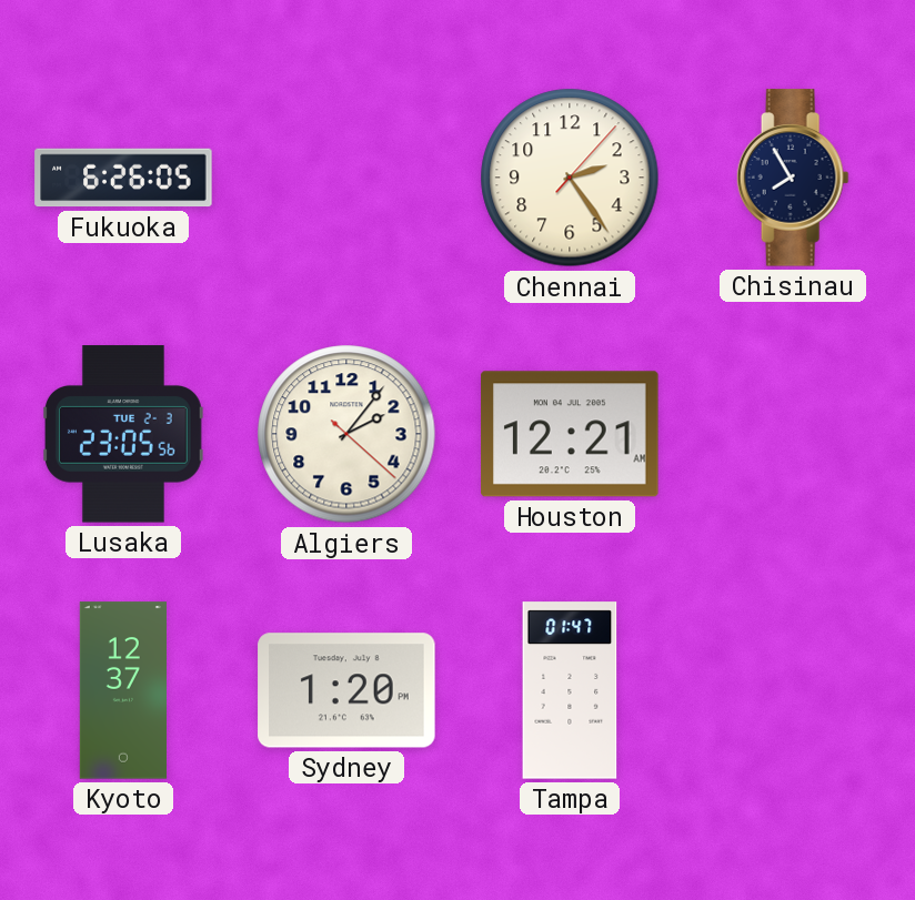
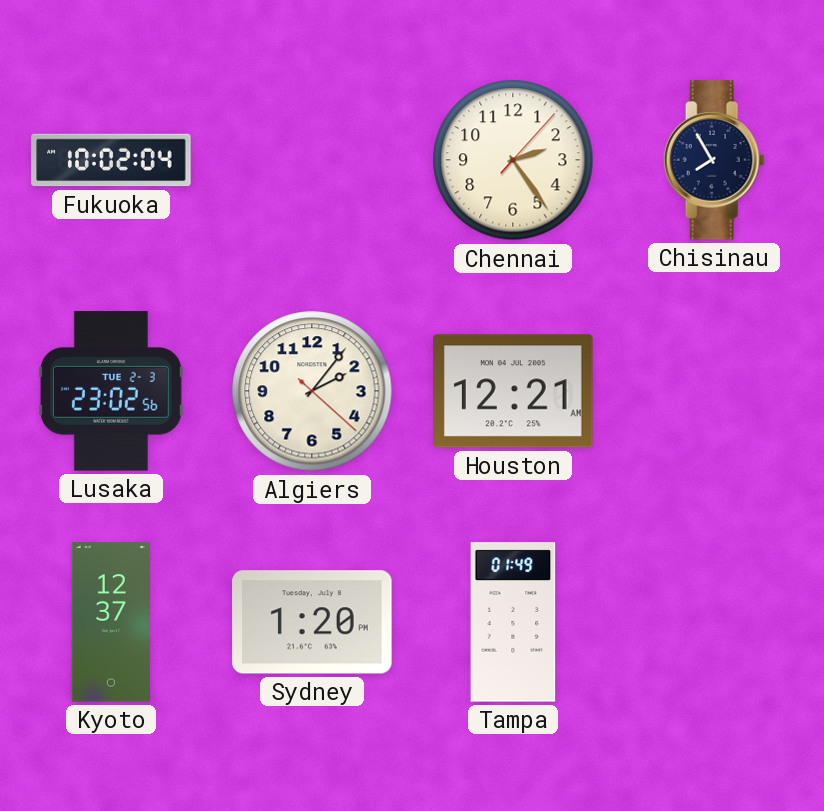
Fukuoka: 6:26 -> 10:02
Lusaka: 23:05 -> 23:02
Tampa: 01:47 -> 01:49
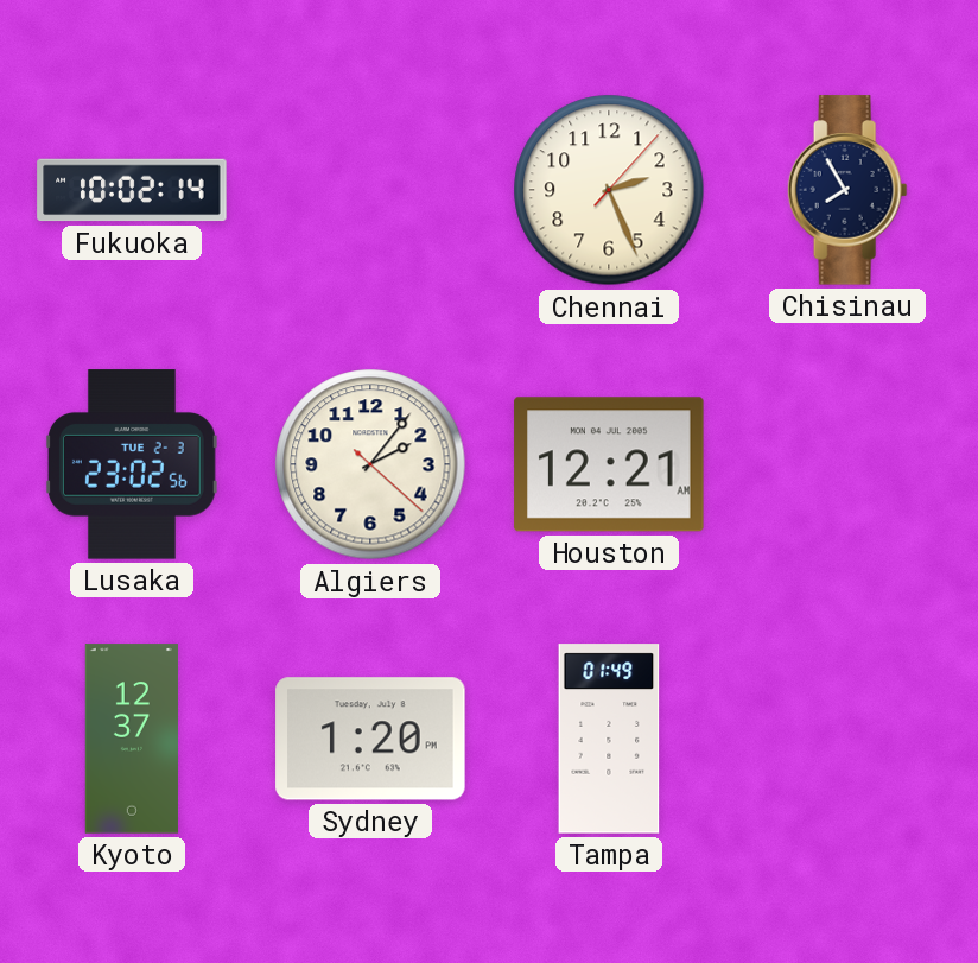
Fukuoka: 10:02:04 -> 10:02:14
Chennai: 2:24 -> 2:26
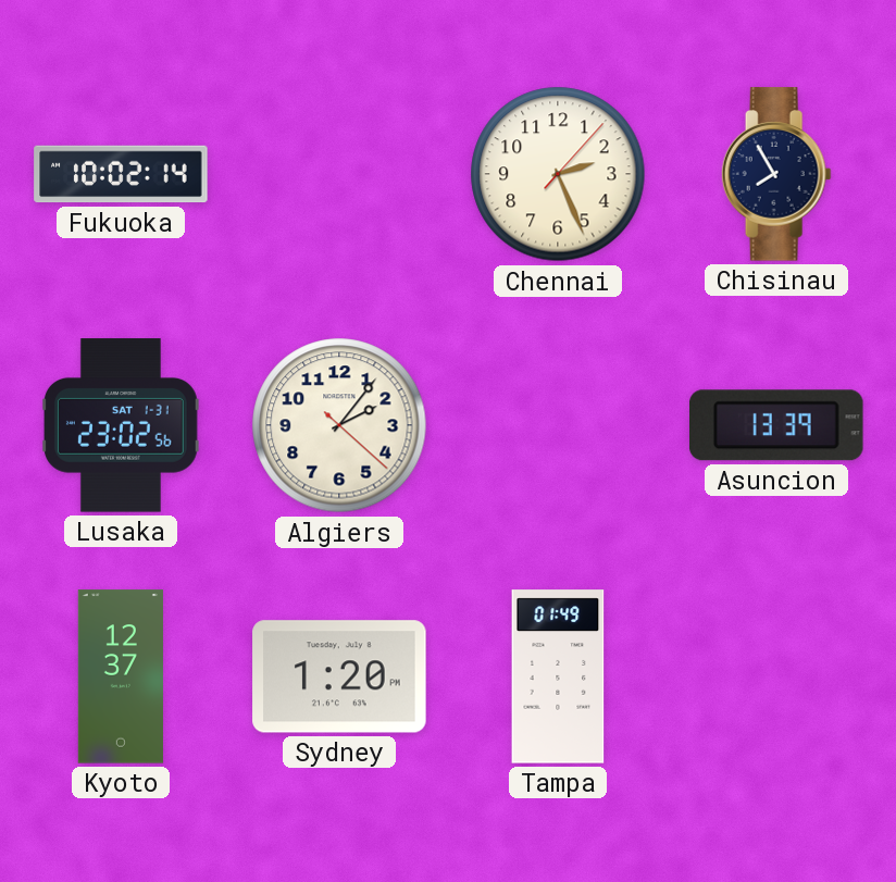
Lusaka date: TUE 2-3 -> SAT 1-31
Houston: 12:21 -> none
Asuncion: none -> 13:39
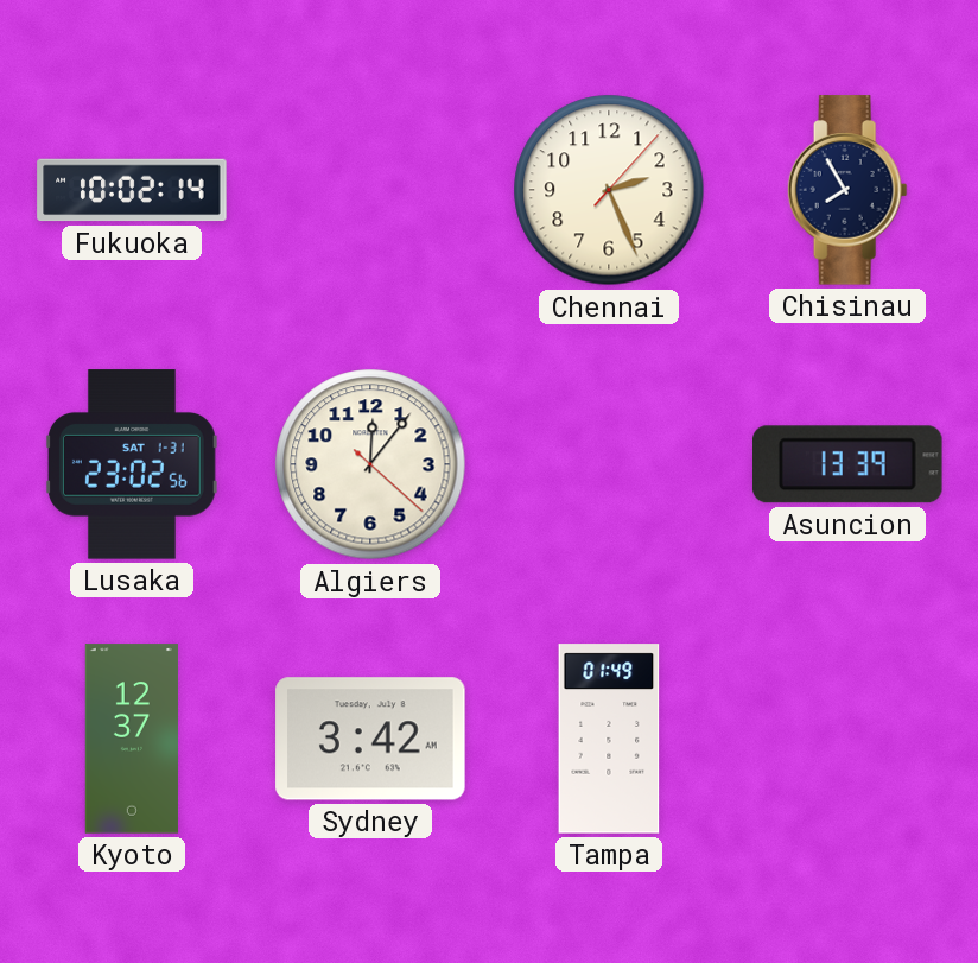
Algiers: 2:06 -> 12:06
Sydney: 1:20 -> 3:42
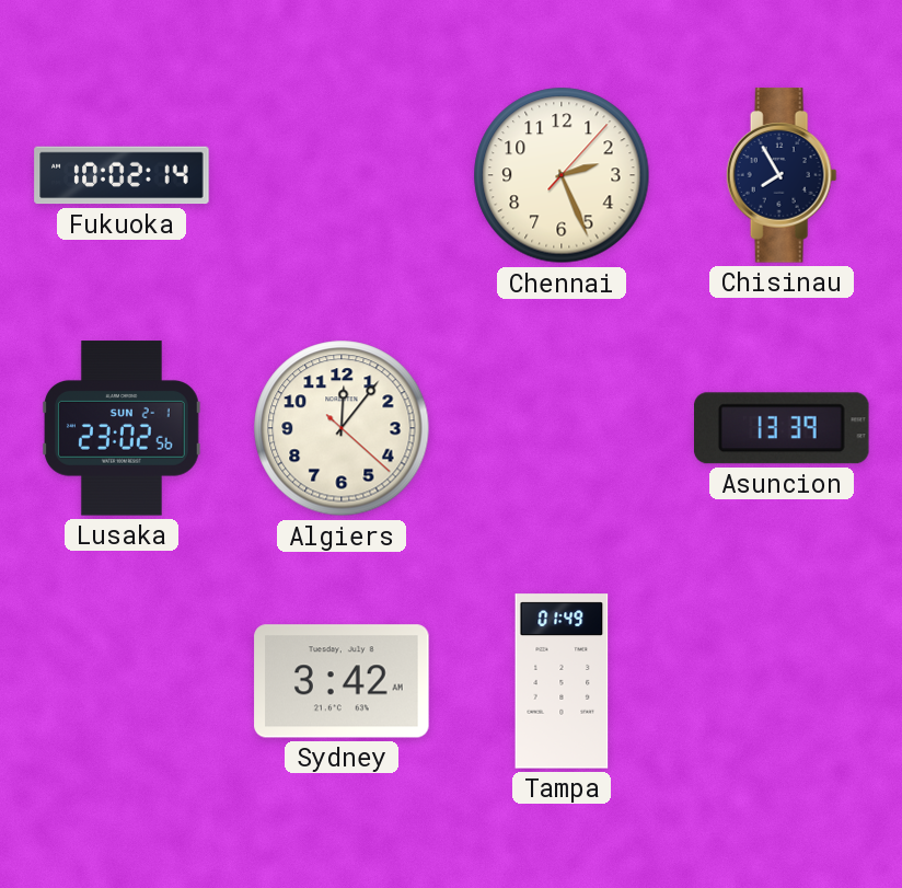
Lusaka date: SAT 1-31 -> SUN 2-1
Kyoto: 12:37 -> none
